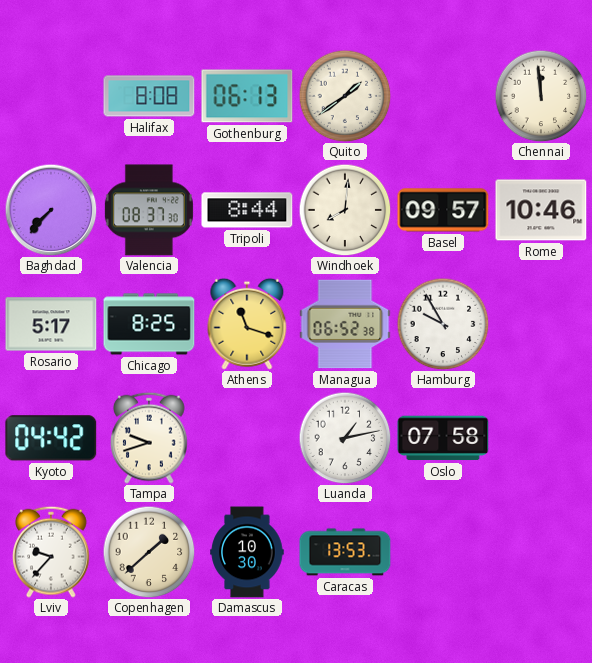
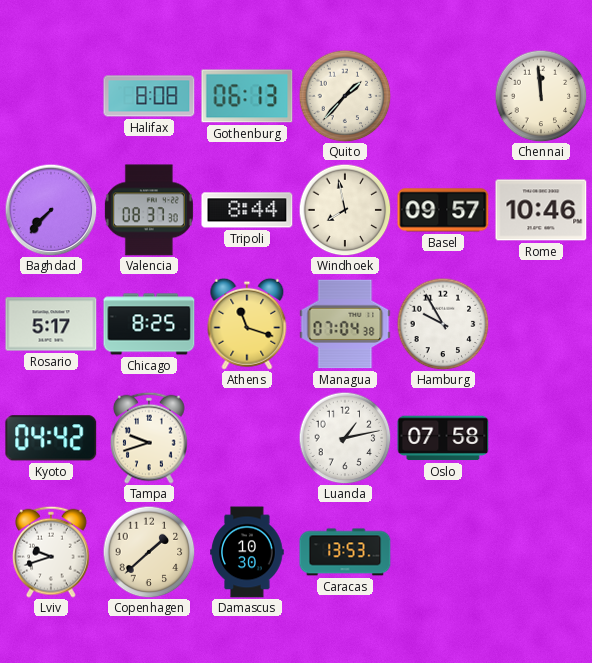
Quito: 1:39 -> 1:37
Windhoek: 8:01 -> 7:58
Managua: 06:52 -> 07:04
Lviv: 9:37 -> 9:42
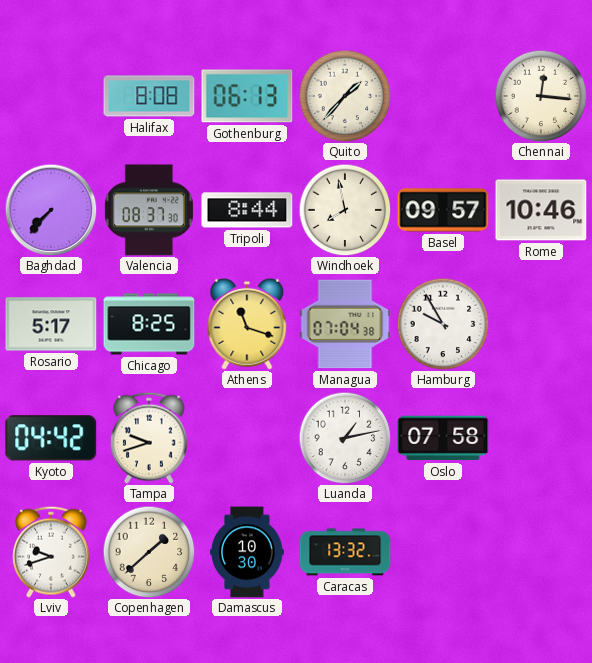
Chennai: 11:59 -> 12:16
Caracas: 13:53 -> 13:32
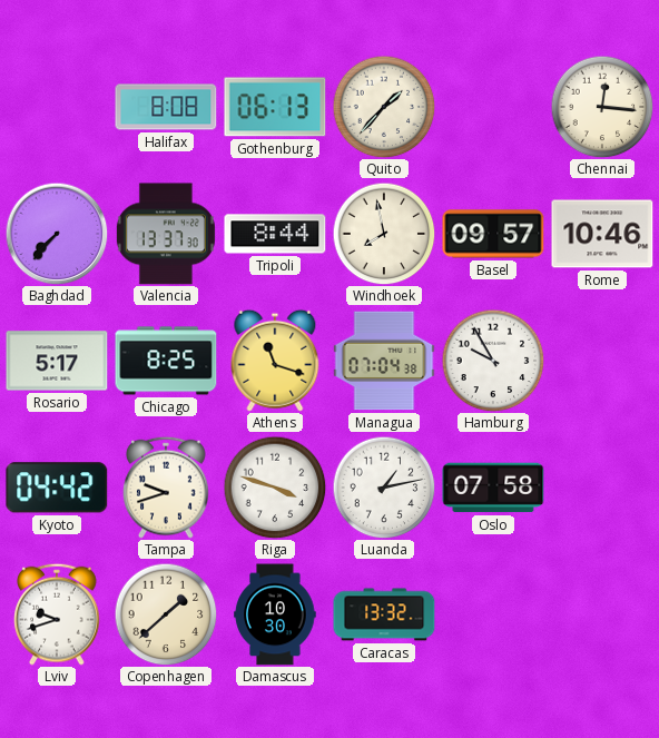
Valencia: 08:37 -> 13:37
Riga: none -> 3:48
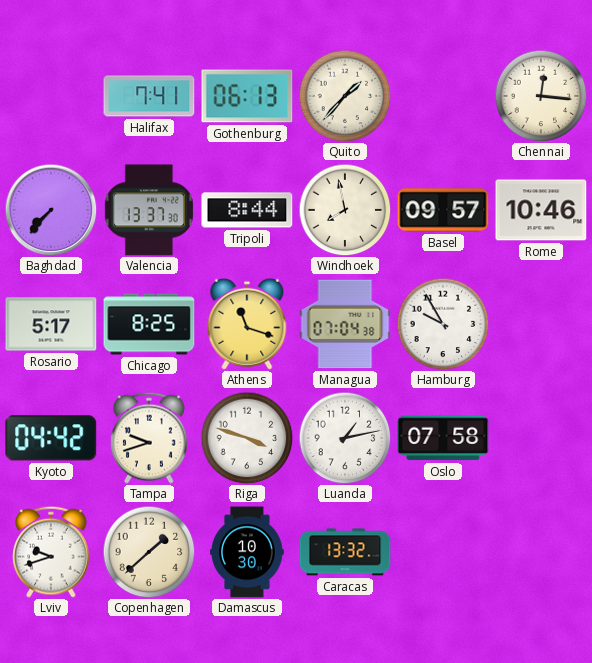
Halifax: 8:08 -> 7:41
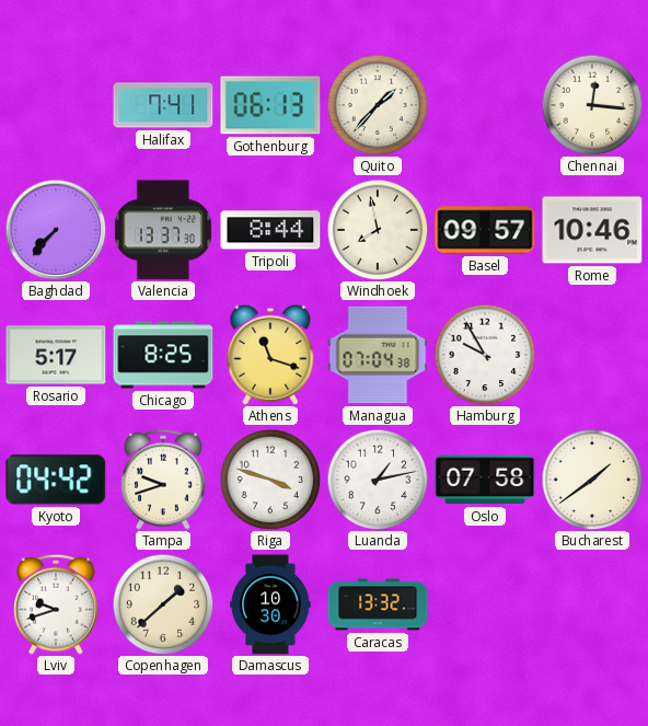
Bucharest: none -> 1:39
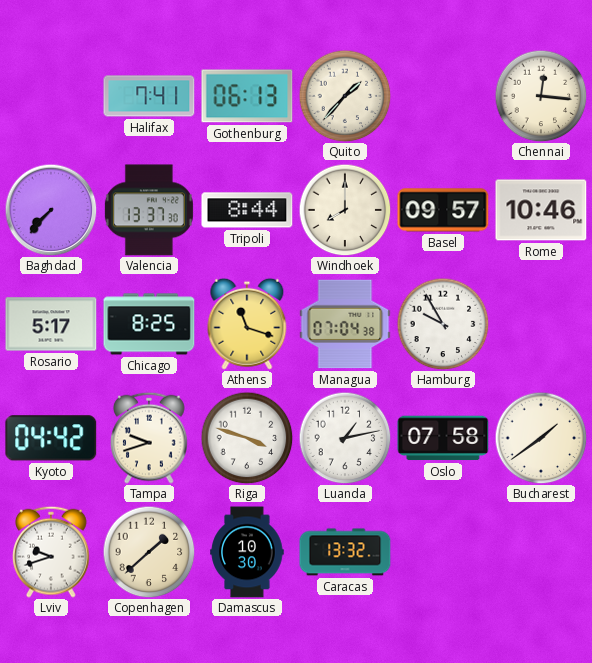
Windhoek: 7:58 -> 8:00
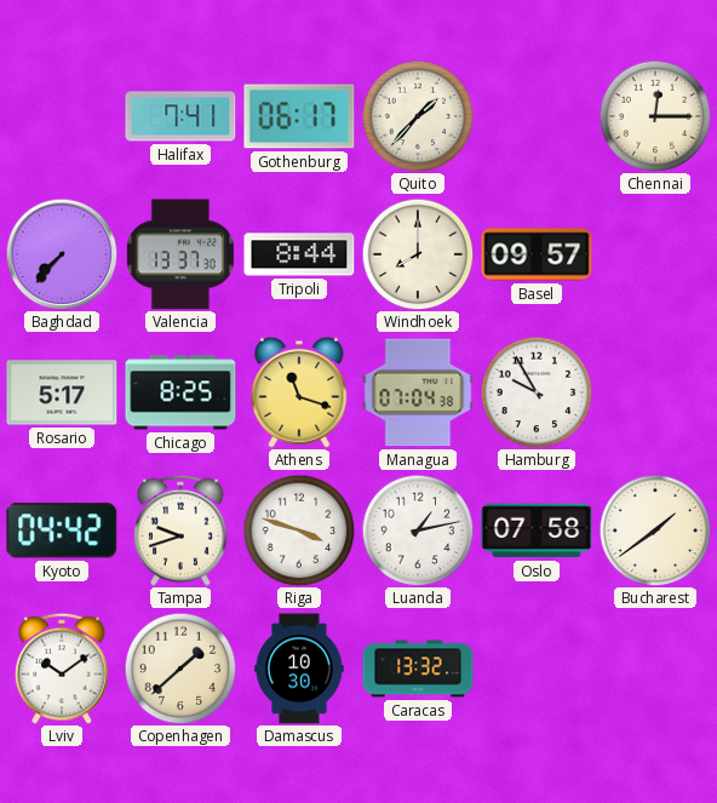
Gothenburg: 06:13 -> 06:17
Chennai: 12:16 -> 12:15
Rome: 10:46 -> none
Lviv: 9:42 -> 10:09
